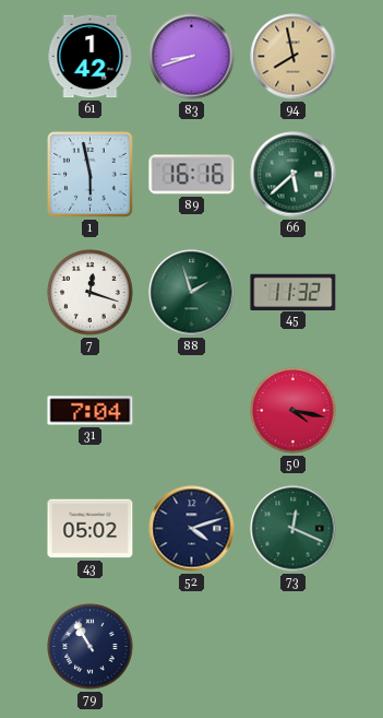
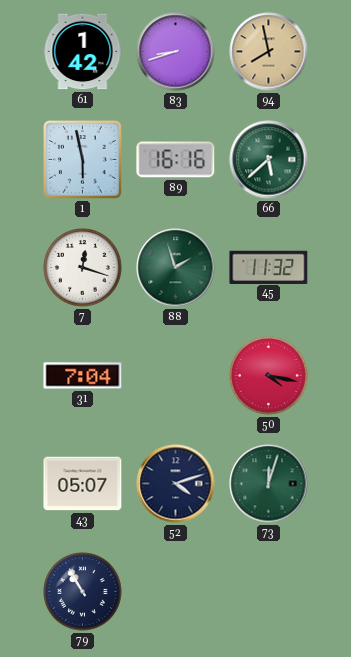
43: 05:02 -> 05:07
73: 12:19 -> 12:03
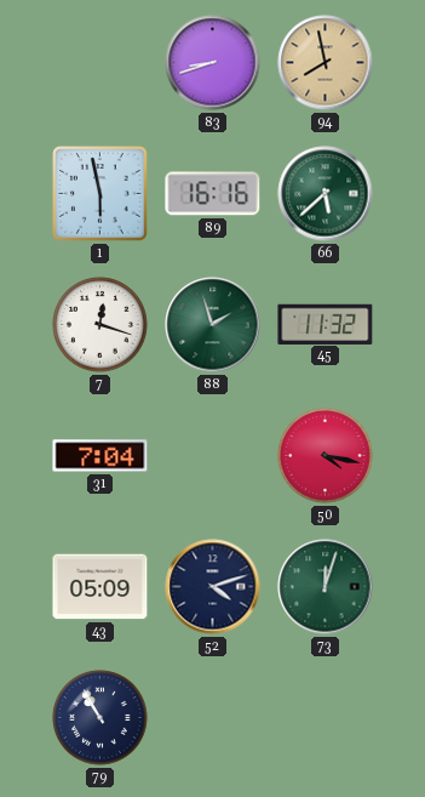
61: 1:42 -> none
43: 05:07 -> 05:09
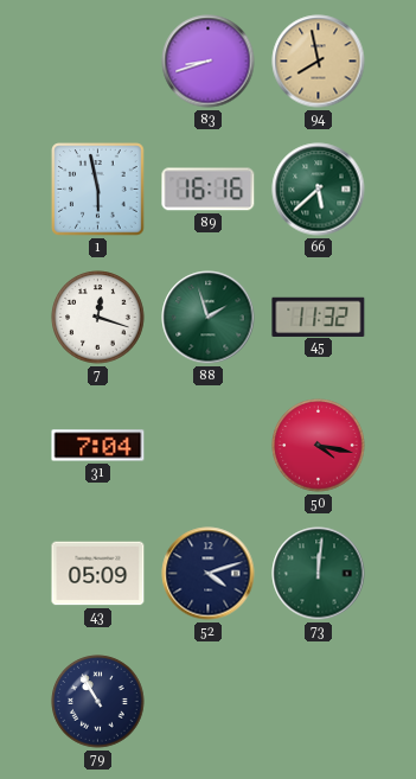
73: 12:03 -> 12:01
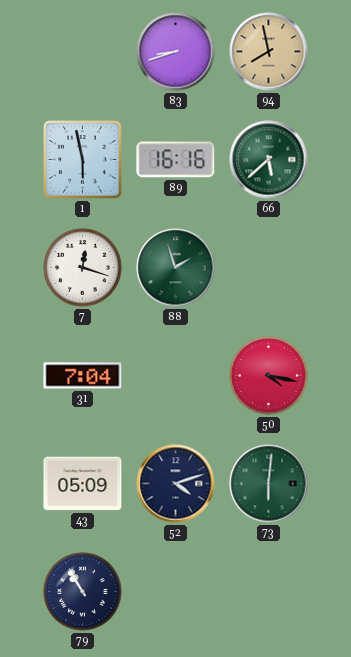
45: 11:32 -> none
73: 12:01 -> 6:01
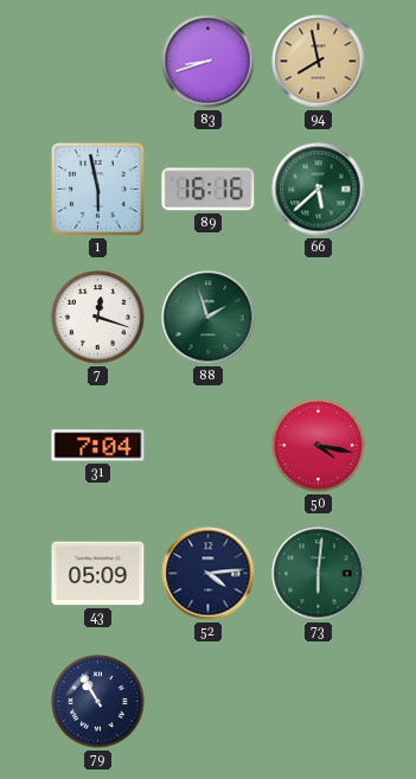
52: 4:12 -> 4:14
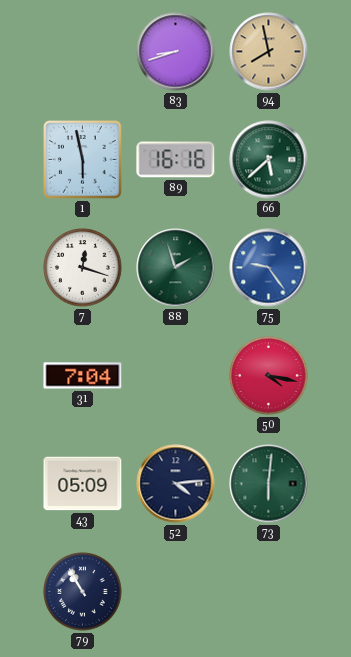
75: none -> 9:24
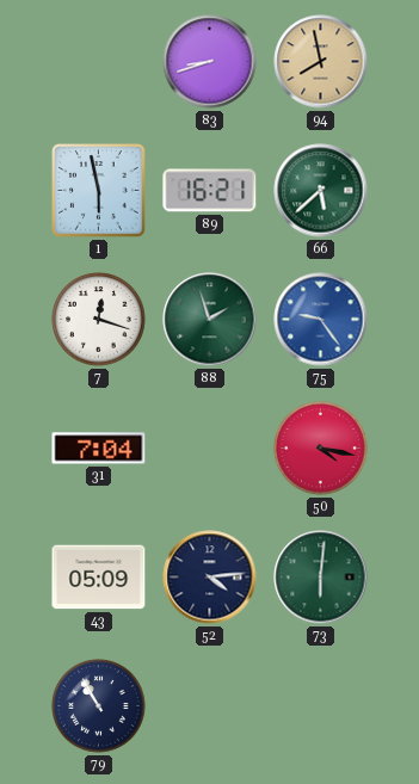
89: 16:16 -> 16:21
